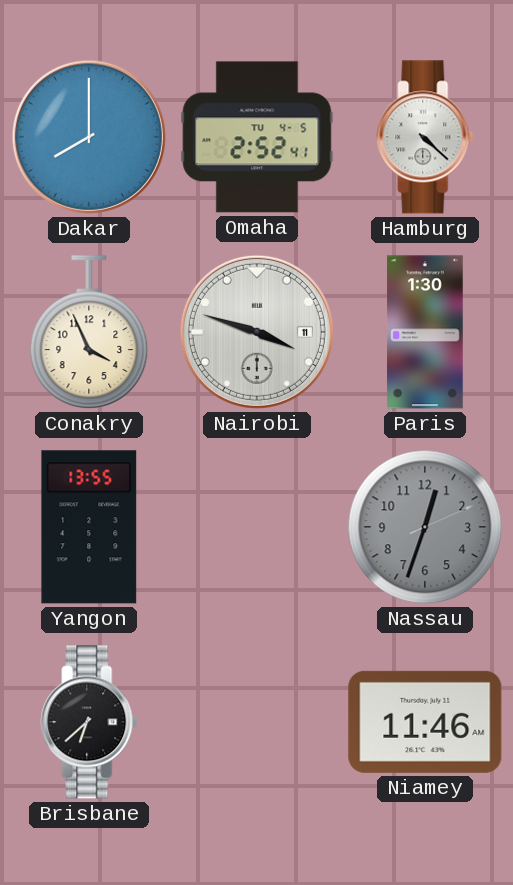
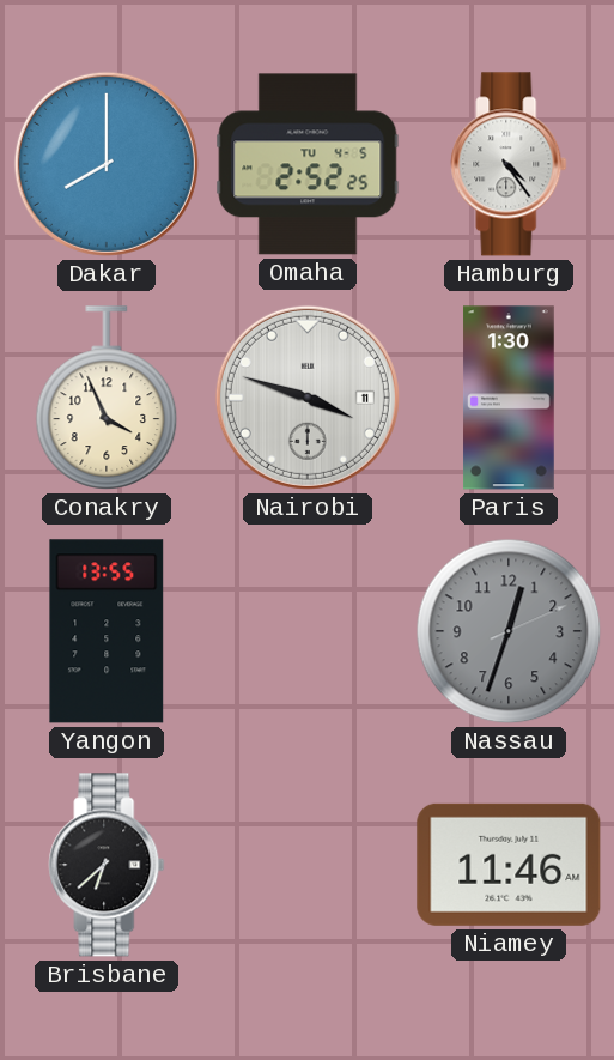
Omaha: 2:52:41 -> 2:52:25
Hamburg: 4:22 -> 4:24
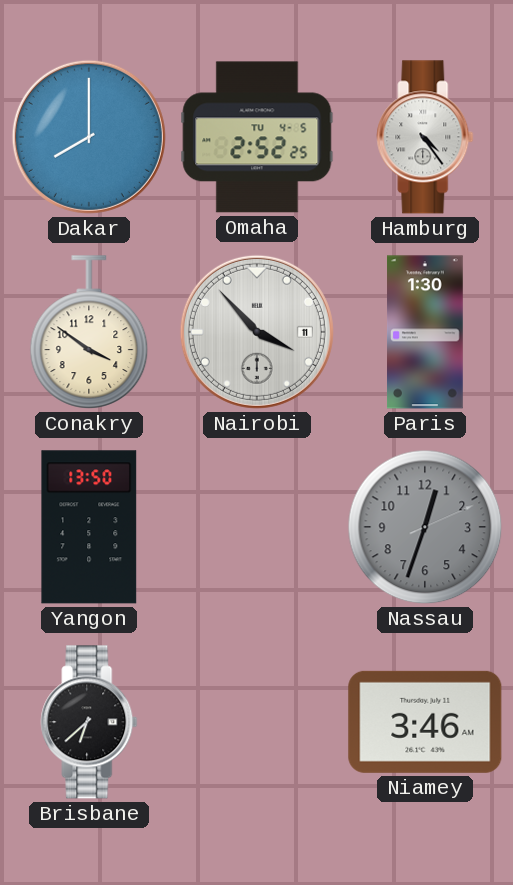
Conakry: 3:56 -> 3:51
Nairobi: 3:48 -> 3:53
Yangon: 13:55 -> 13:50
Niamey: 11:46 -> 3:46
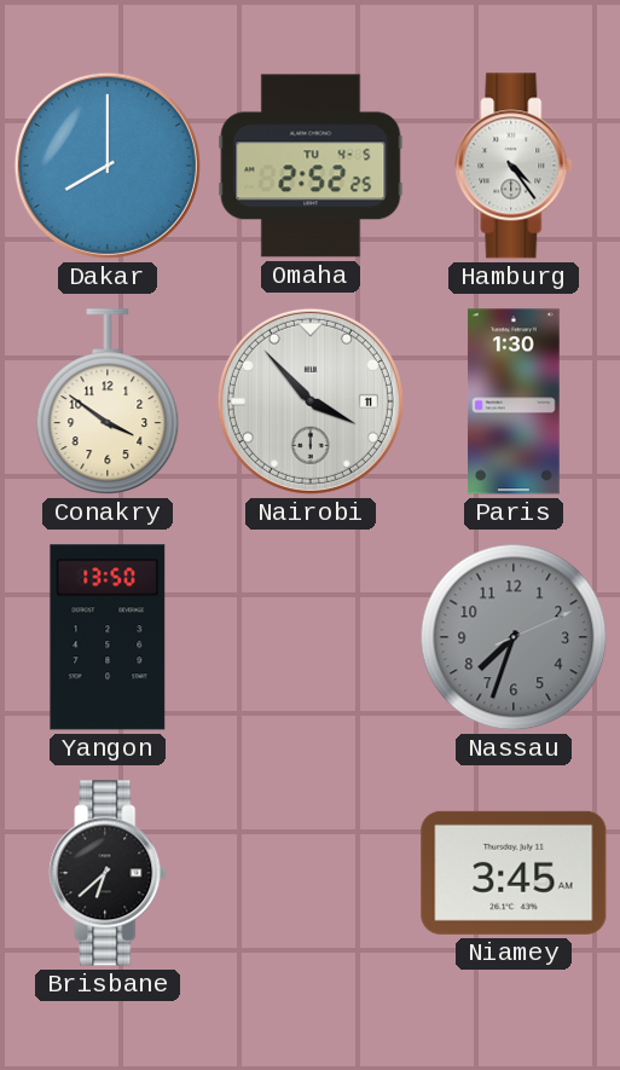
Nassau: 12:33 -> 7:33
Niamey: 3:46 -> 3:45
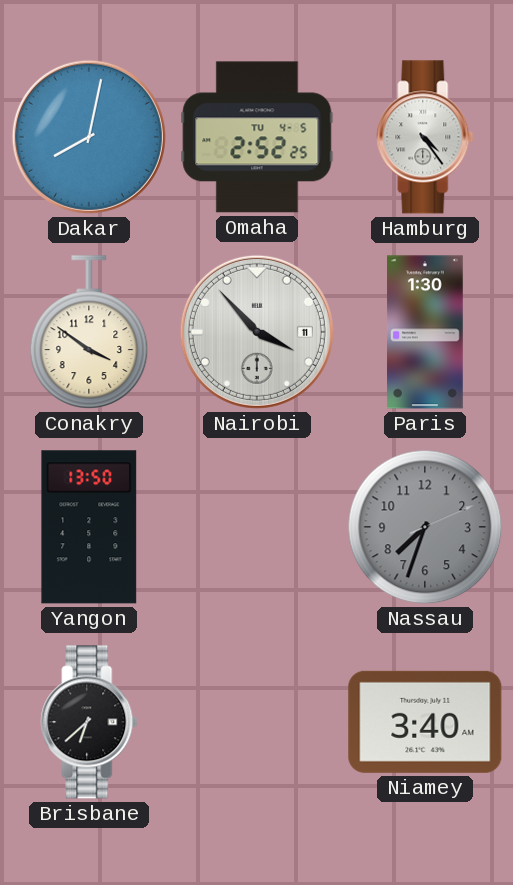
Dakar: 8:00 -> 8:02
Niamey: 3:45 -> 3:40
